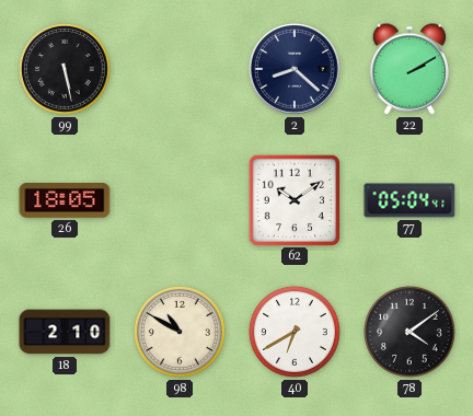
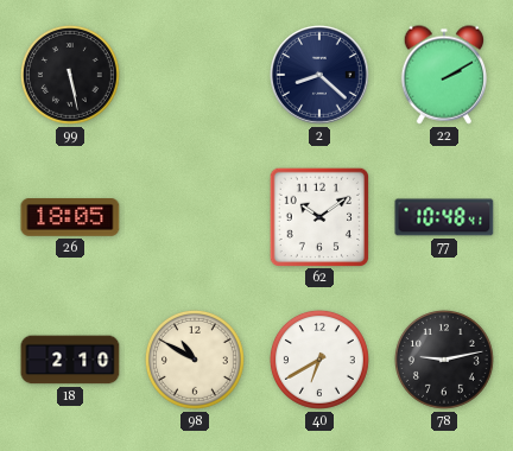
77: 05:04 -> 10:48
78: 4:09 -> 9:13
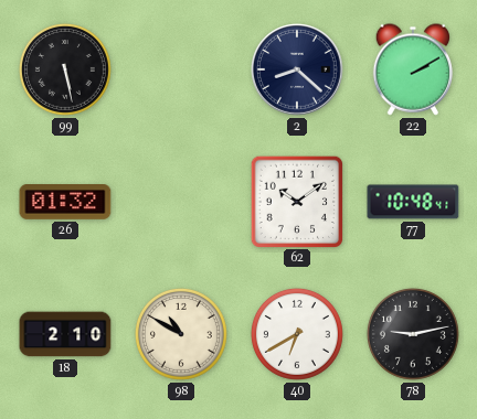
26: 18:05 -> 01:32
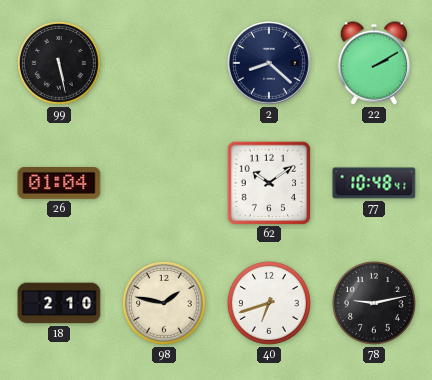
26: 01:32 -> 01:04
98: 10:50 -> 1:47
40: 6:40 -> 6:42
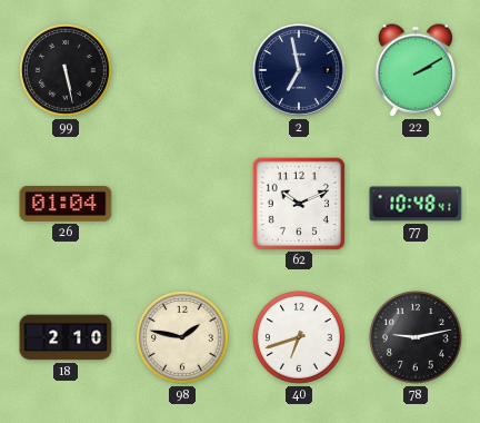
2: 8:22 -> 6:58
62: 10:09 -> 10:11
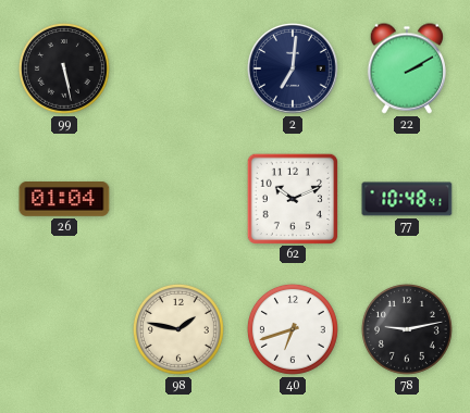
2: 6:58 -> 7:01
18: 2:10 -> none
